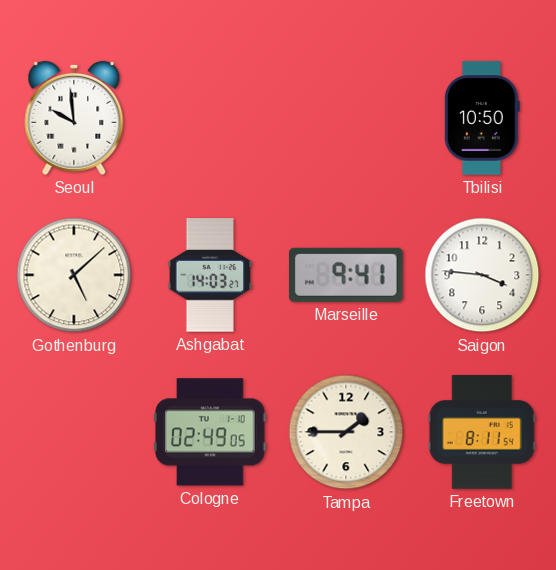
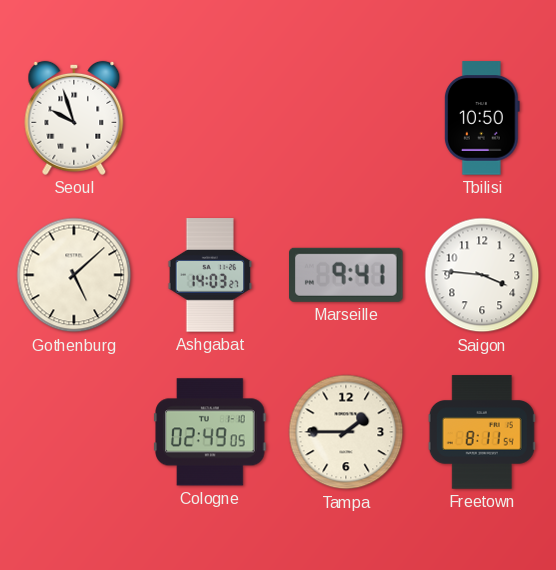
Seoul: 9:59 -> 9:57
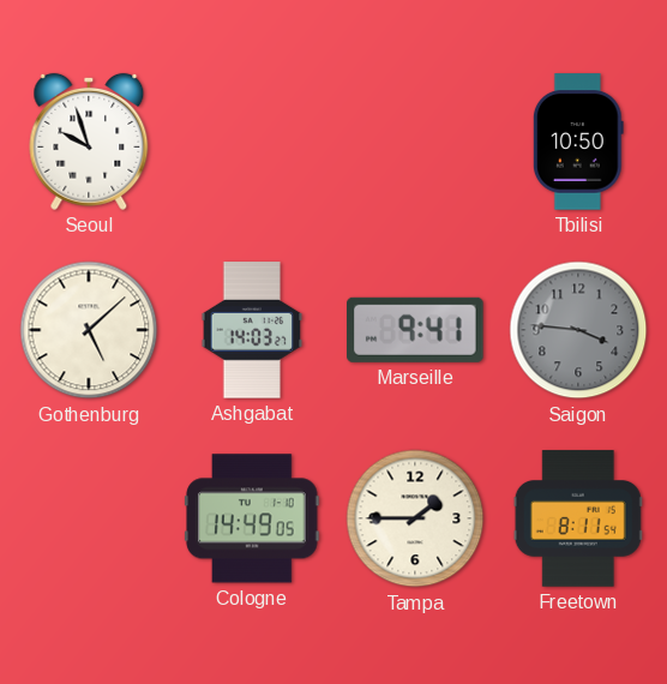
Saigon dial: white -> grey
Cologne: 02:49 -> 14:49
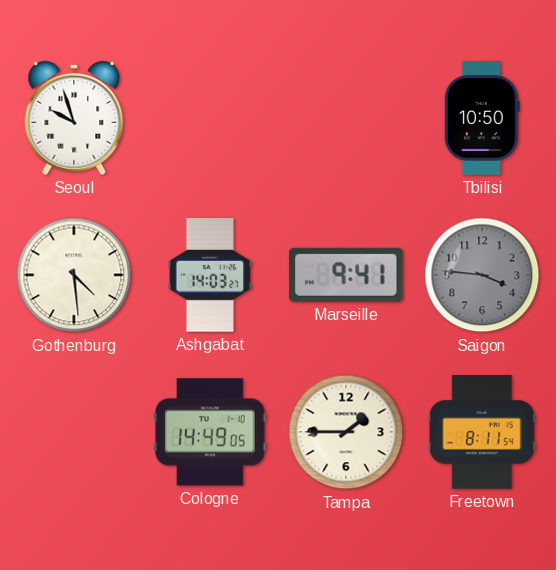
Gothenburg: 5:08 -> 4:29
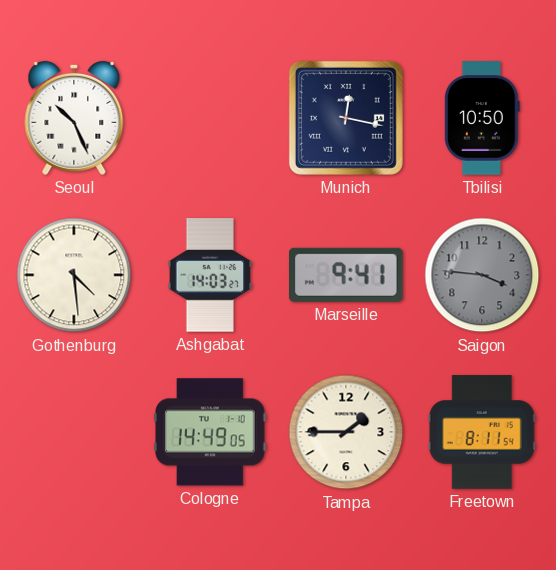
Seoul: 9:57 -> 10:26
Munich: none -> 12:17
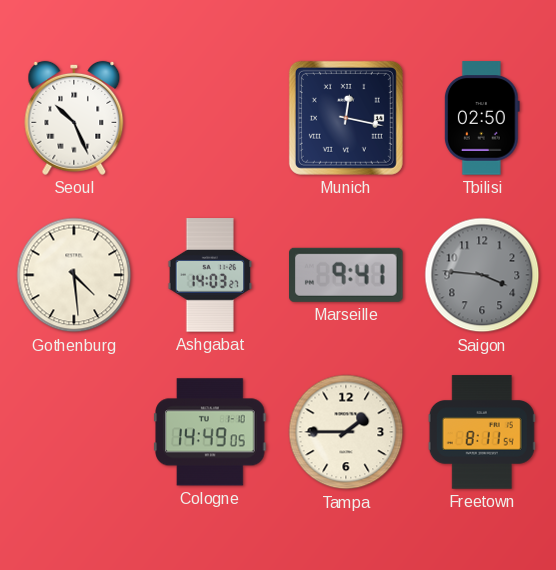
Tbilisi: 10:50 -> 02:50
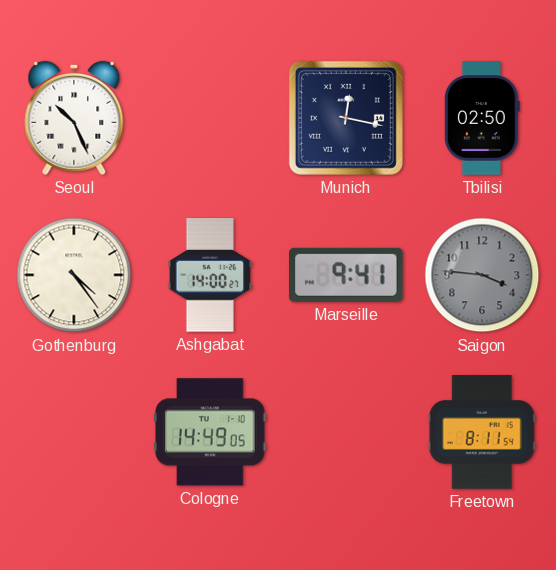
Gothenburg: 4:29 -> 4:24
Ashgabat: 14:03 -> 14:00
Tampa: 1:45 -> none
